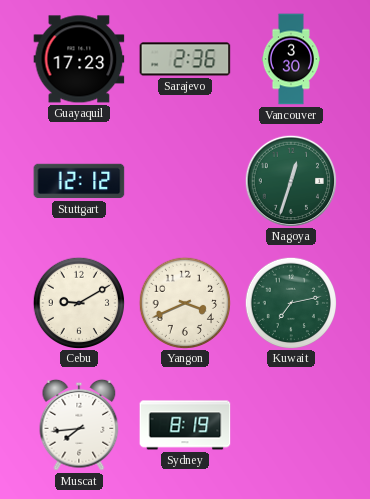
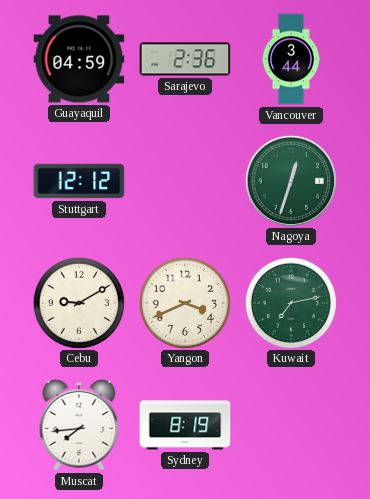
Guayaquil: 17:23 -> 04:59
Vancouver: 3:30 -> 3:44
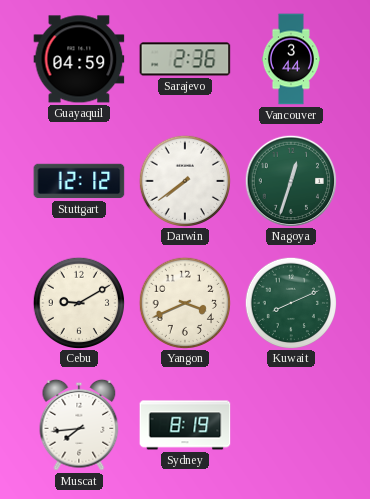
Darwin: none -> 7:39
Kuwait: 7:13 -> 8:11
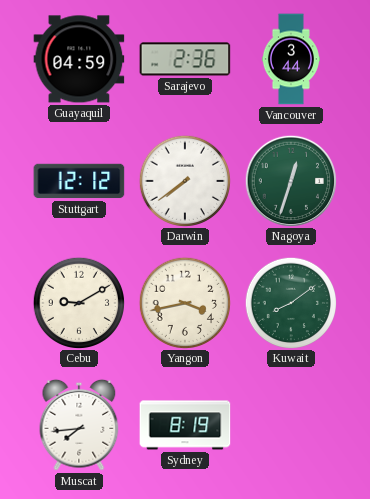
Yangon: 3:41 -> 3:43
Kuwait: 8:11 -> 8:09
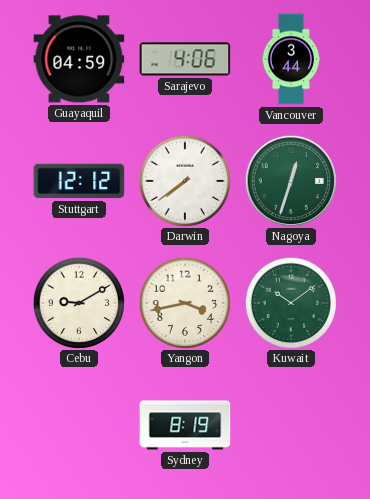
Sarajevo: 2:36 -> 4:06
Kuwait: 8:09 -> 10:09
Muscat: 7:44 -> none
